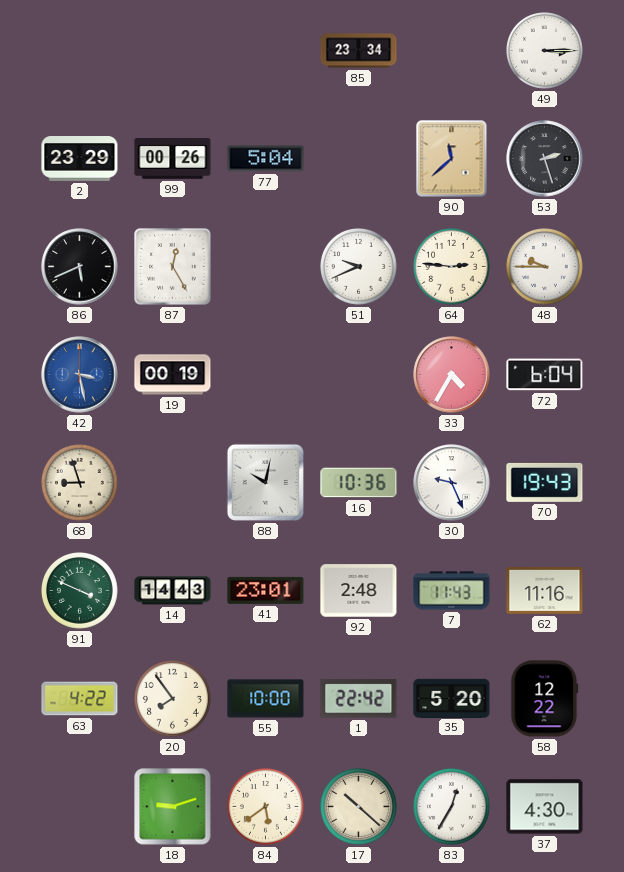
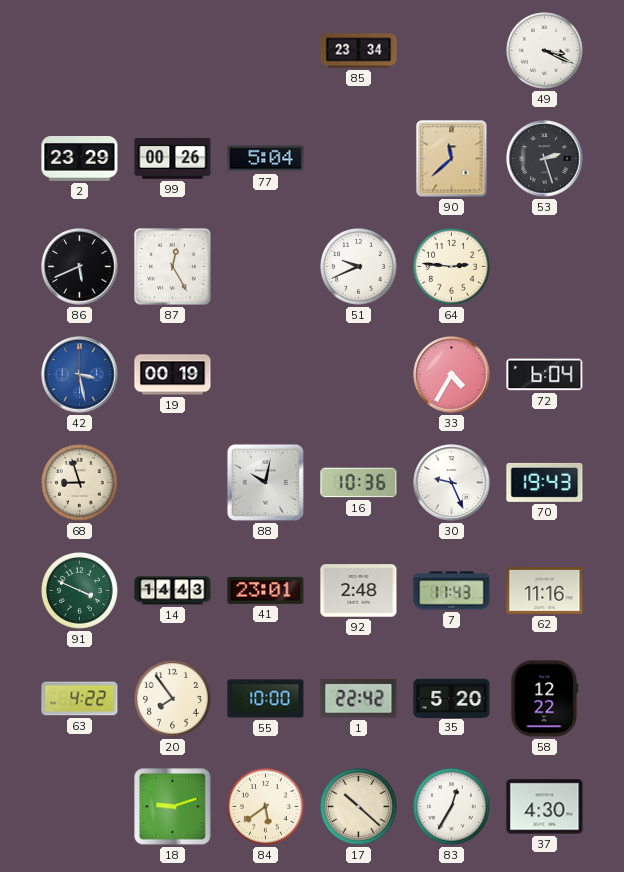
49: 3:15 -> 3:19
48: 9:45 -> none
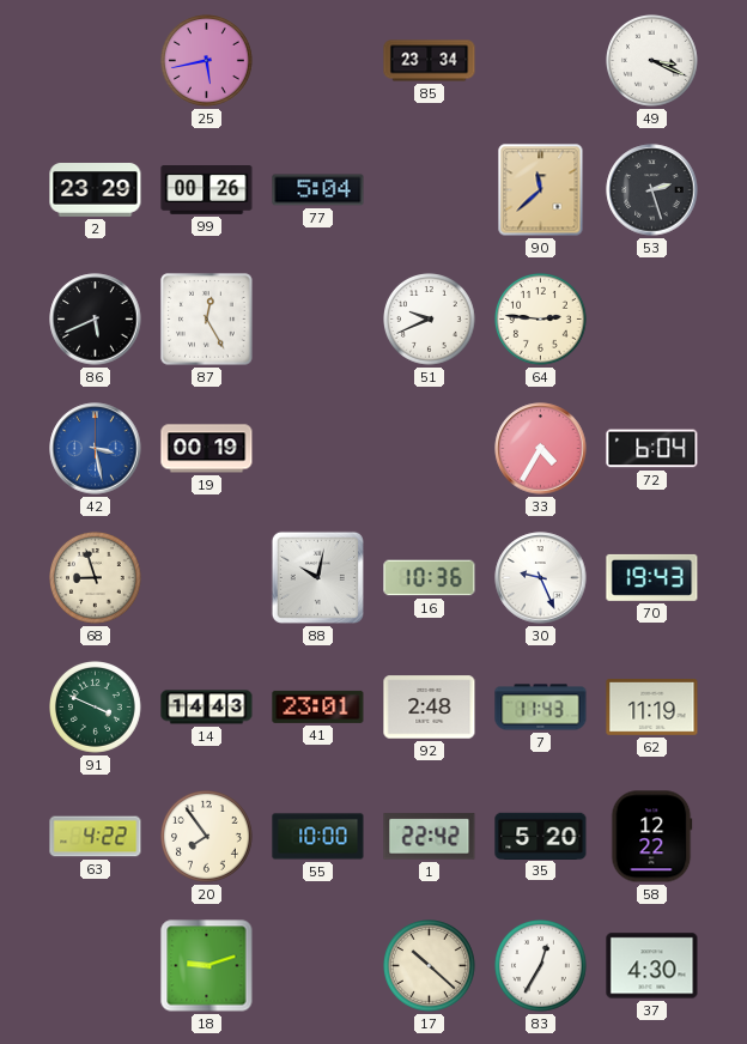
25: none -> 5:43
62: 11:16 -> 11:19
84: 5:39 -> none
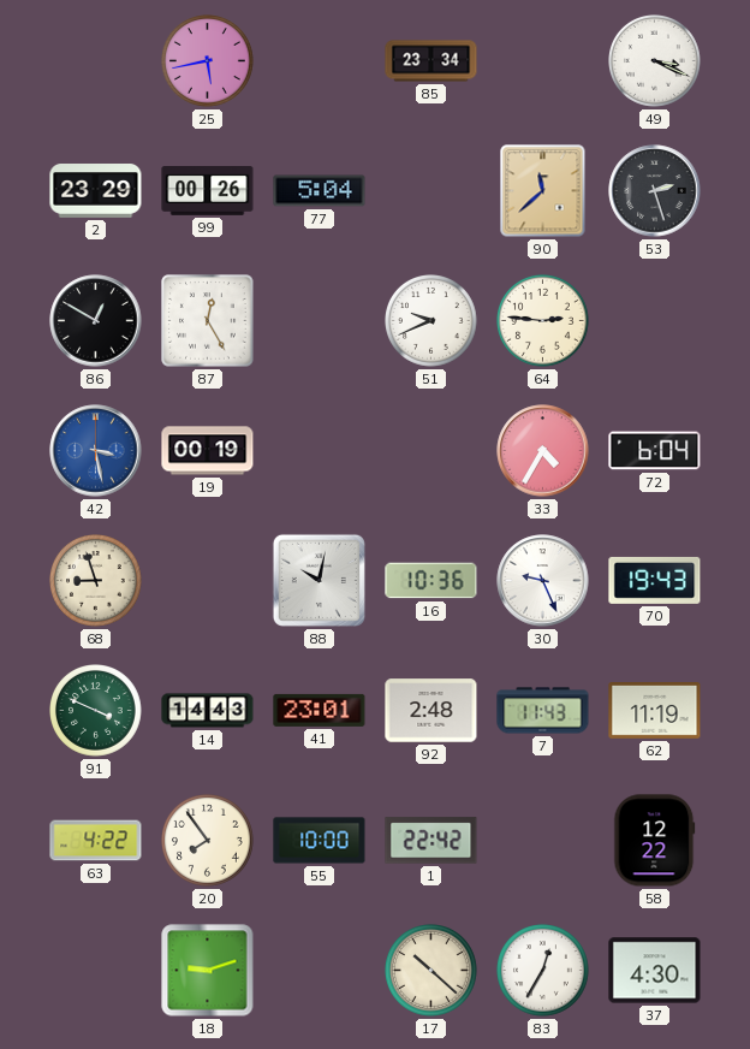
86: 5:41 -> 12:50
35: 5:20 -> none
